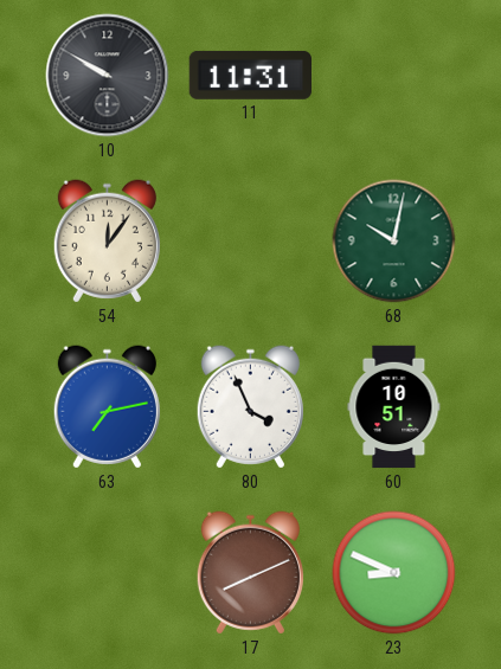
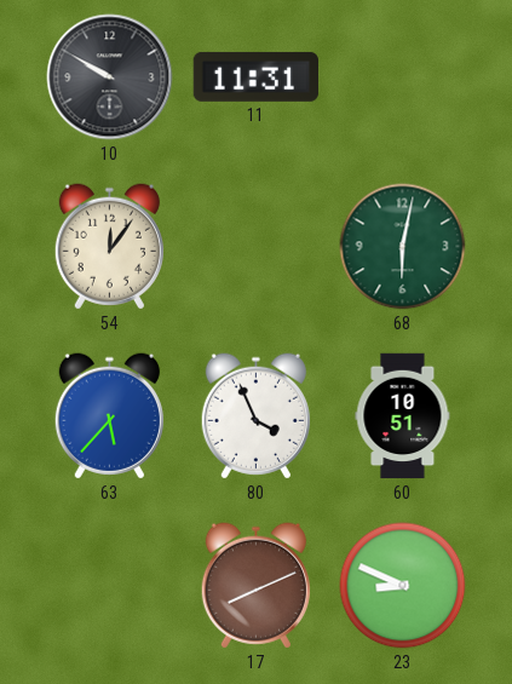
68: 10:02 -> 6:02
63: 7:13 -> 5:37
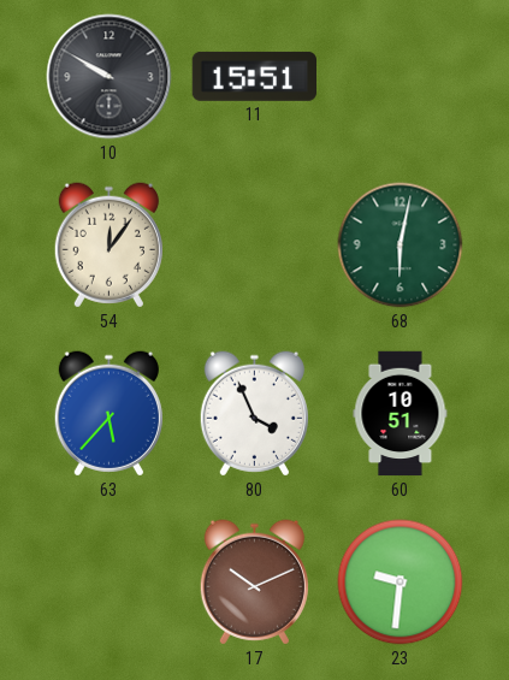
11: 11:31 -> 15:51
17: 8:11 -> 10:11
23: 8:49 -> 9:31
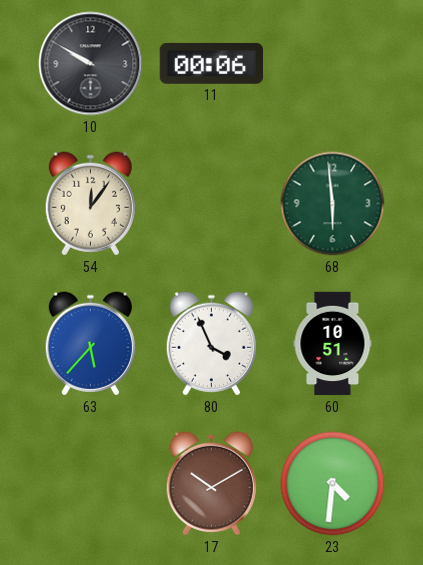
11: 15:51 -> 00:06
68: 6:02 -> 5:59
17: 10:11 -> 10:10
23: 9:31 -> 4:31
